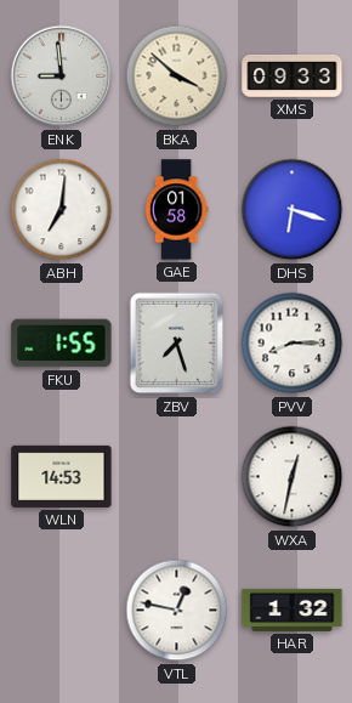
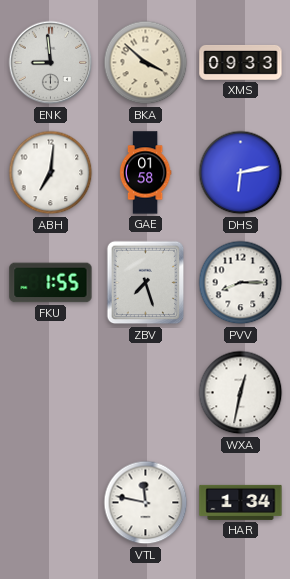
DHS: 6:18 -> 6:13
WLN: 14:53 -> none
VTL: 12:47 -> 11:47
HAR: 1:32 -> 1:34
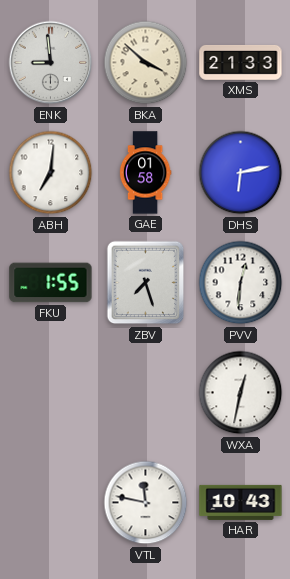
XMS: 09:33 -> 21:33
PVV: 8:15 -> 12:31
HAR: 1:34 -> 10:43
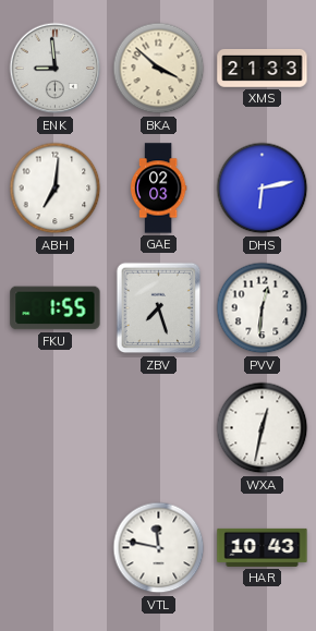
GAE: 01:58 -> 02:03
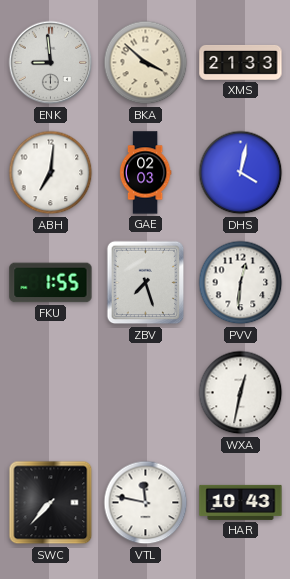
DHS: 6:13 -> 4:02
SWC: none -> 7:37
